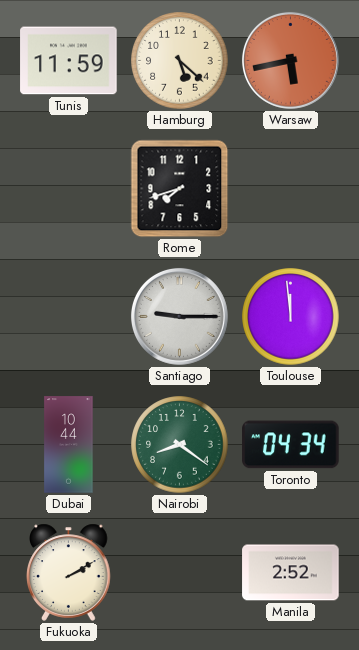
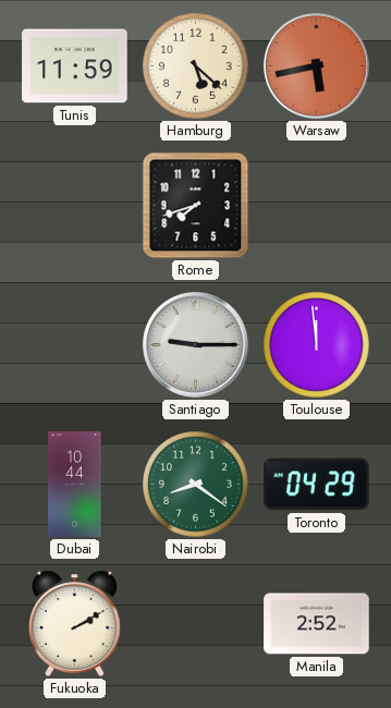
Toronto: 04:34 -> 04:29
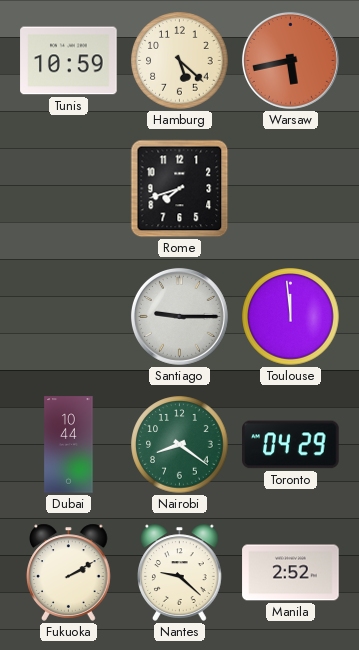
Tunis: 11:59 -> 10:59
Nantes: none -> 9:22
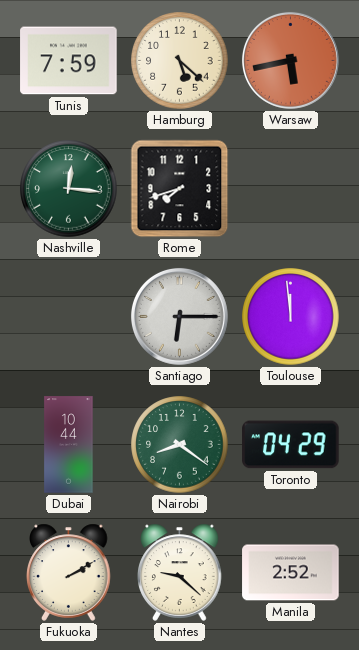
Tunis: 10:59 -> 7:59
Nashville: none -> 12:16
Santiago: 9:15 -> 6:15
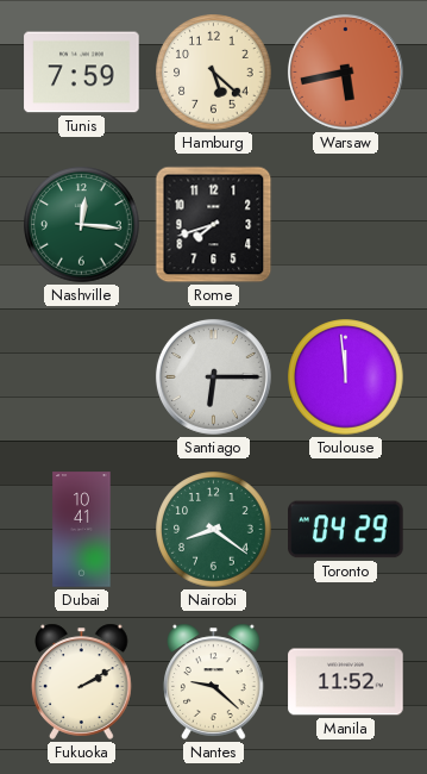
Dubai: 10:44 -> 10:41
Manila: 2:52 -> 11:52
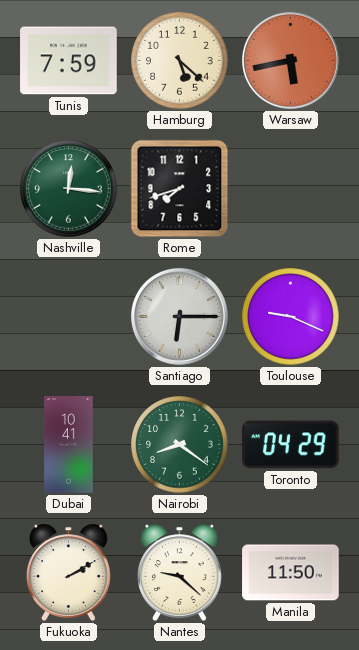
Toulouse: 11:59 -> 9:19
Manila: 11:52 -> 11:50
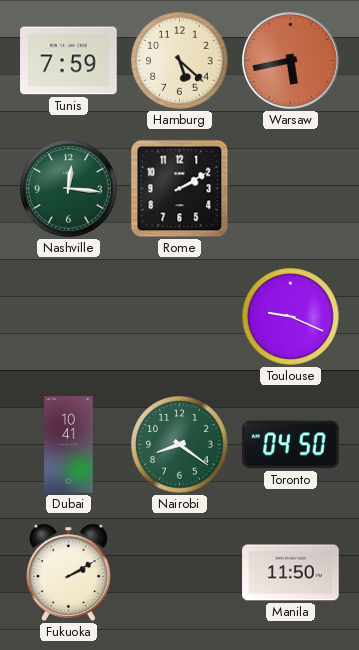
Rome: 7:42 -> 2:10
Santiago: 6:15 -> none
Toronto: 04:29 -> 04:50
Nantes: 9:22 -> none
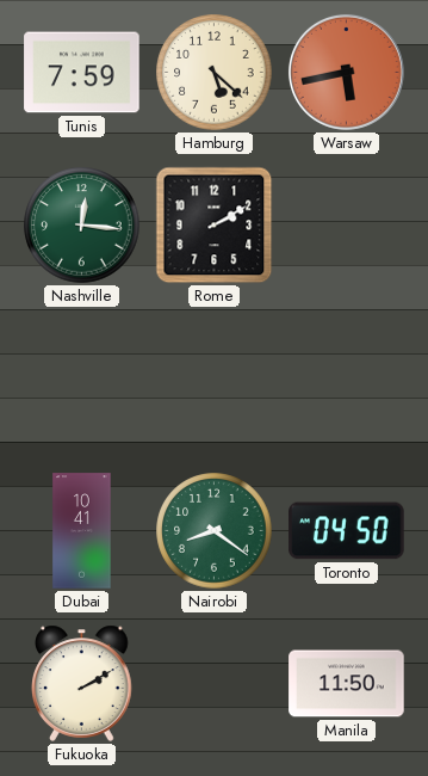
Toulouse: 9:19 -> none
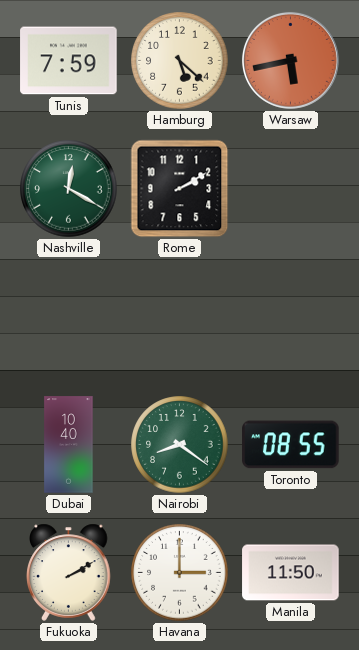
Nashville: 12:16 -> 12:20
Dubai: 10:41 -> 10:40
Toronto: 04:50 -> 08:55
Havana: none -> 3:00
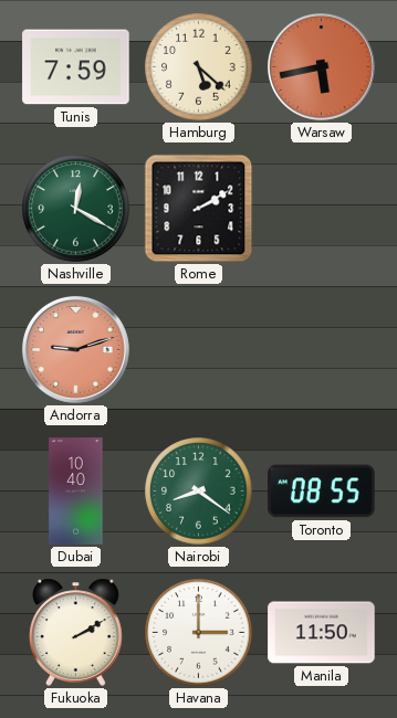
Andorra: none -> 9:12
